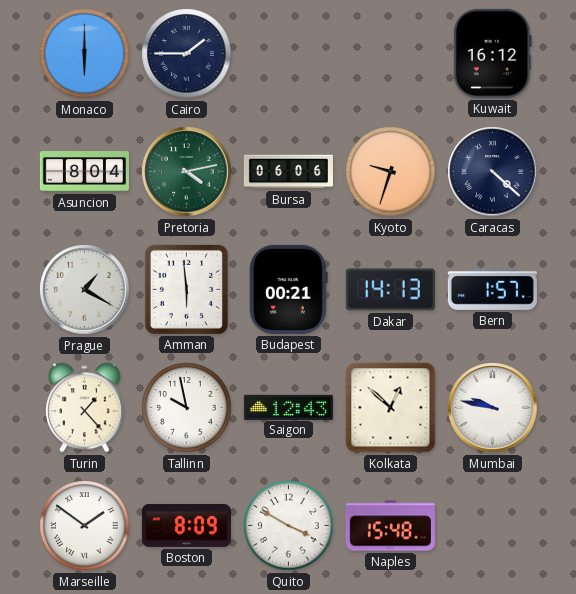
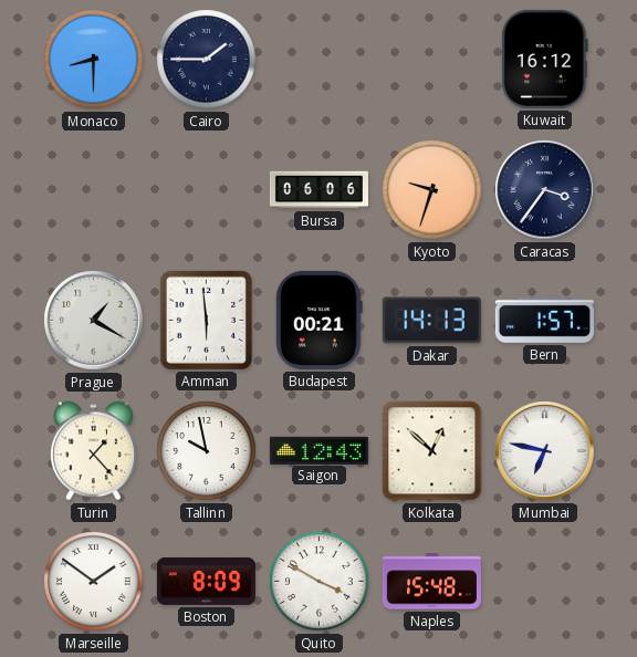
Monaco: 6:00 -> 8:30
Asuncion: 8:04 -> none
Pretoria: 4:13 -> none
Caracas: 4:22 -> 3:36
Mumbai: 9:47 -> 6:47
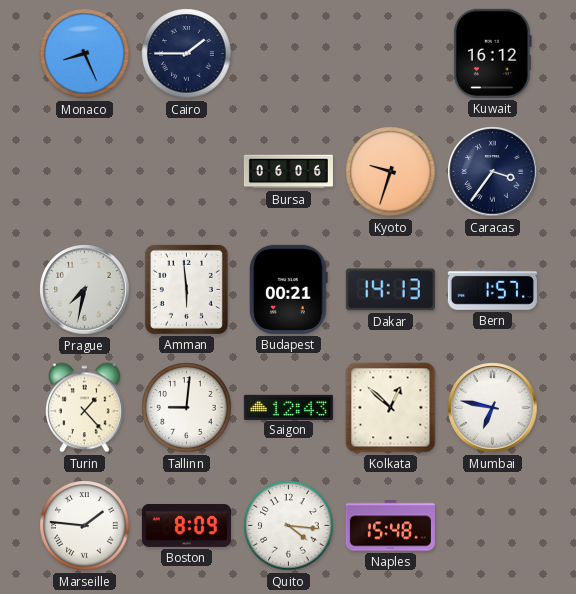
Monaco: 8:30 -> 8:26
Prague: 1:20 -> 7:32
Tallinn: 9:58 -> 9:01
Marseille: 1:51 -> 1:46
Quito: 3:50 -> 4:16
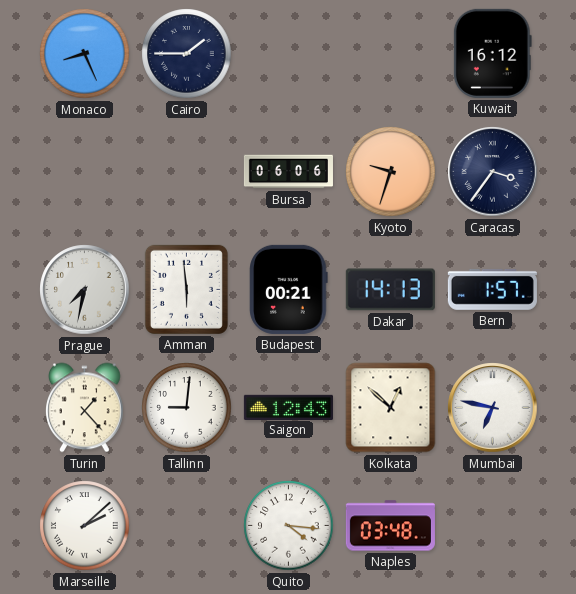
Marseille: 1:46 -> 2:08
Boston: 8:09 -> none
Naples: 15:48 -> 03:48
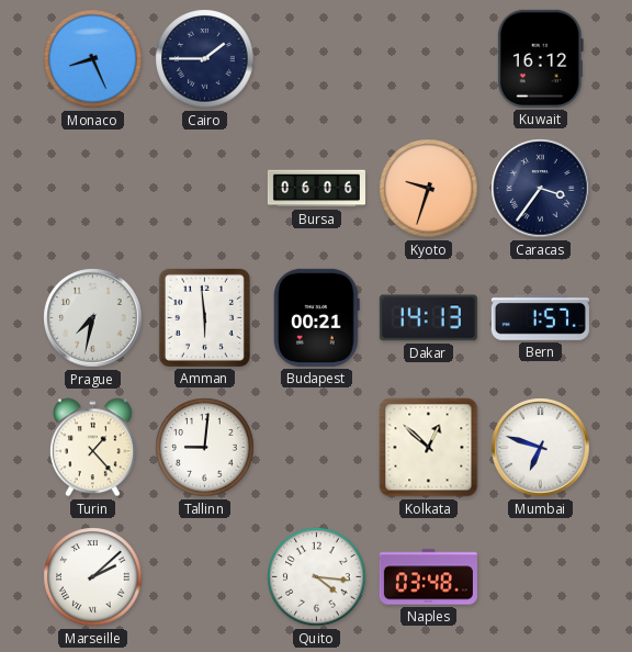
Saigon: 12:43 -> none
Mumbai: 6:47 -> 6:48
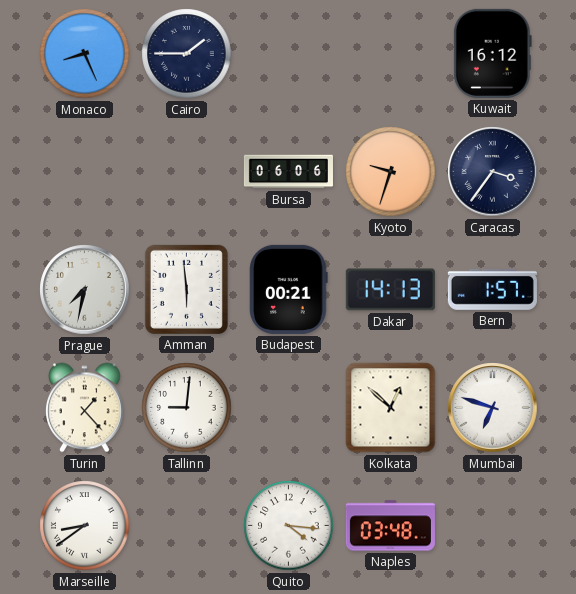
Marseille: 2:08 -> 8:39
